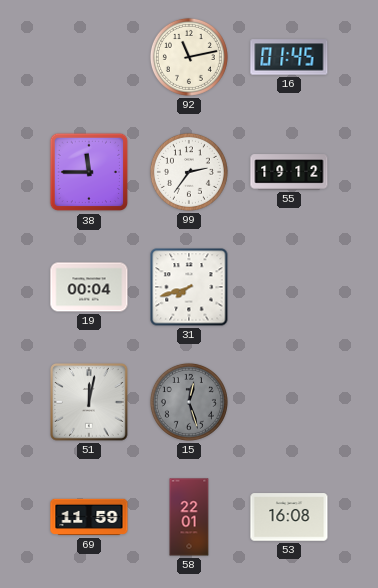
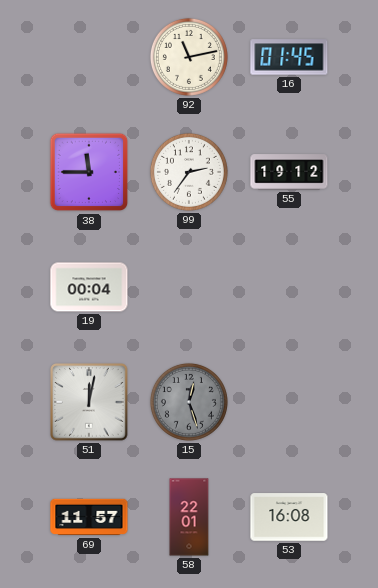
31: 7:42 -> none
69: 11:59 -> 11:57
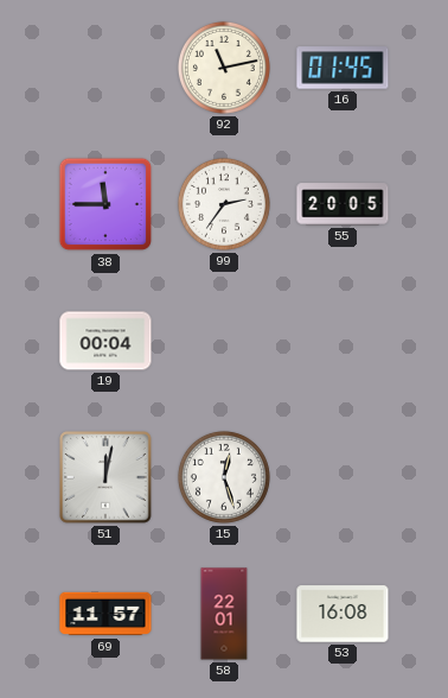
55: 19:12 -> 20:05
15 dial: grey -> white
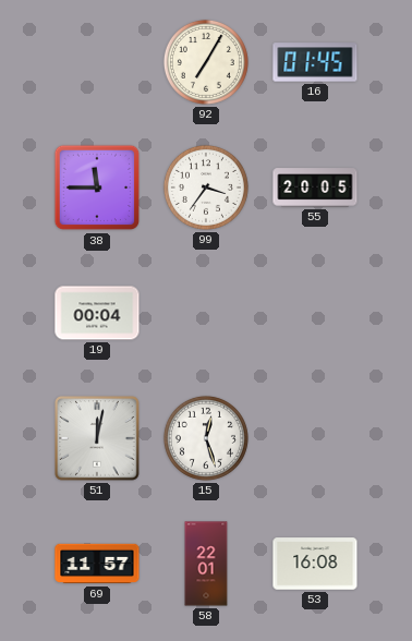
92: 11:13 -> 7:05
99: 2:36 -> 3:36
